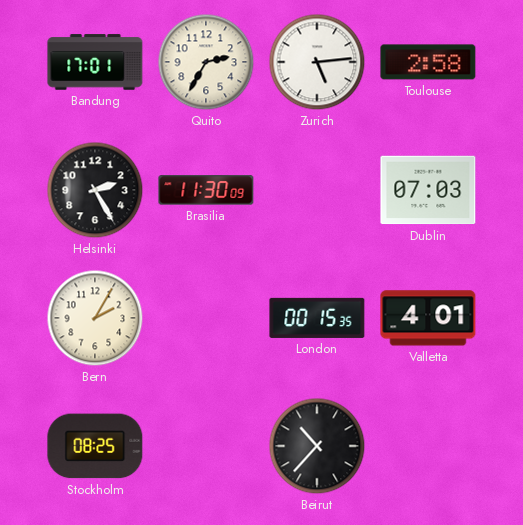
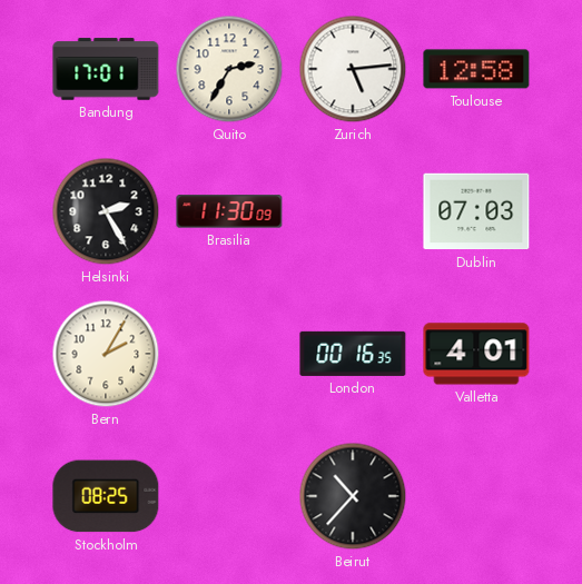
Toulouse: 2:58 -> 12:58
London: 00:15 -> 00:16
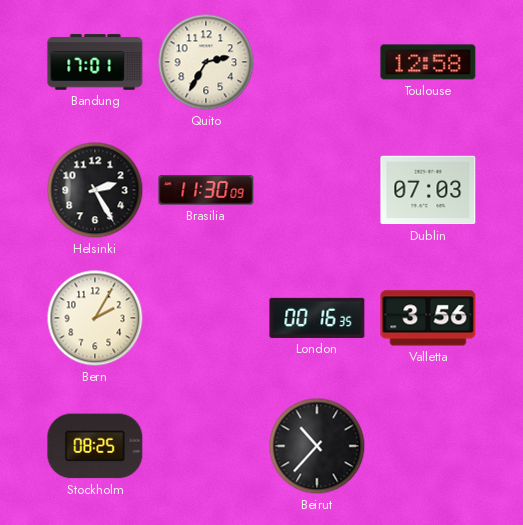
Zurich: 5:14 -> none
Valletta: 4:01 -> 3:56
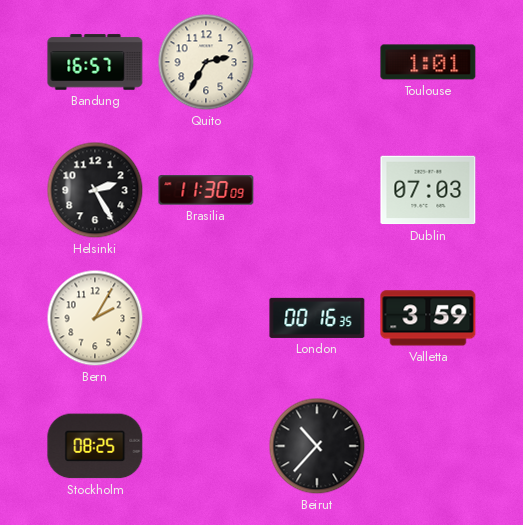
Bandung: 17:01 -> 16:57
Toulouse: 12:58 -> 1:01
Valletta: 3:56 -> 3:59
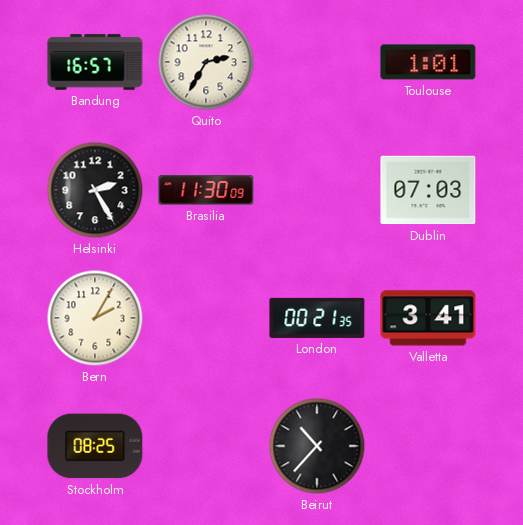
London: 00:16 -> 00:21
Valletta: 3:59 -> 3:41
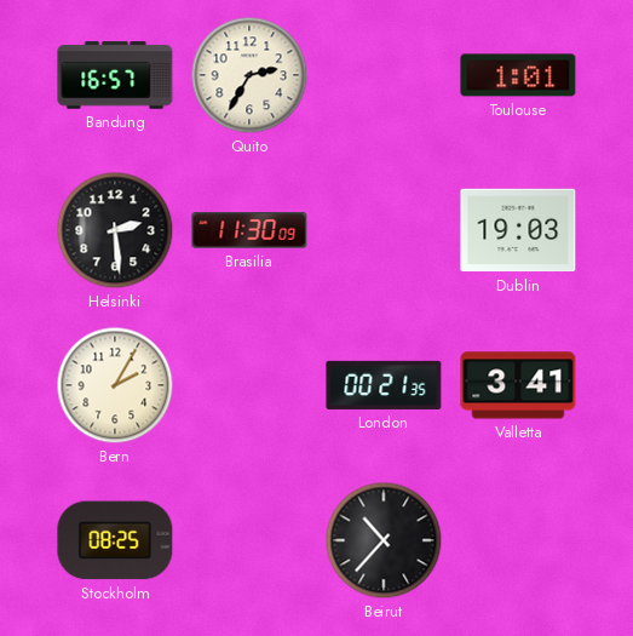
Helsinki: 2:25 -> 2:29
Dublin: 07:03 -> 19:03
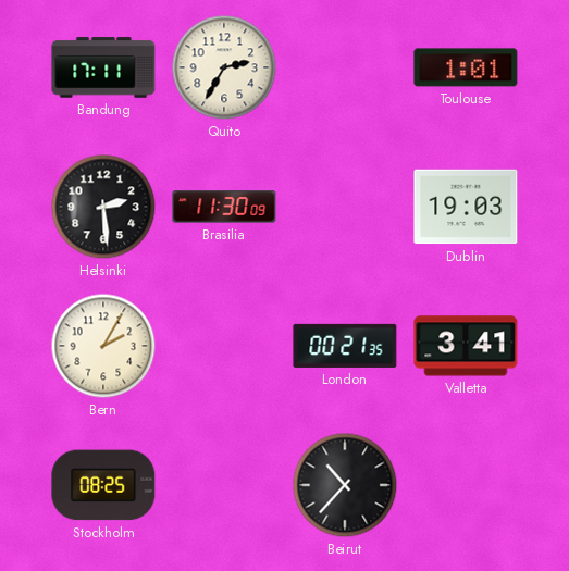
Bandung: 16:57 -> 17:11
